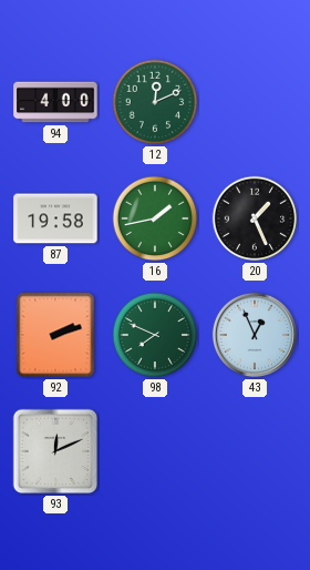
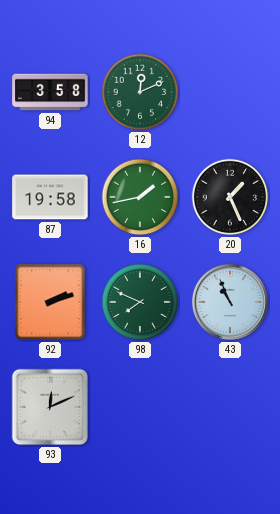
94: 4:00 -> 3:58
43: 12:56 -> 10:56
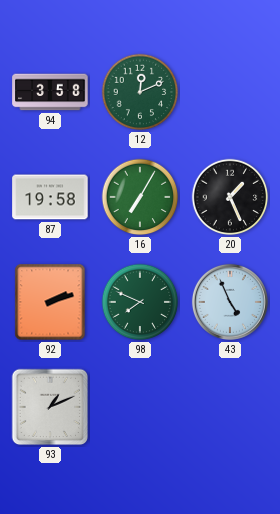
16: 1:43 -> 7:05
43: 10:56 -> 4:56
93: 12:11 -> 1:11
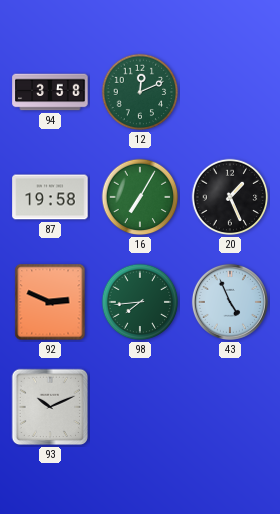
92: 2:12 -> 2:49
98: 7:49 -> 7:44
93: 1:11 -> 10:11
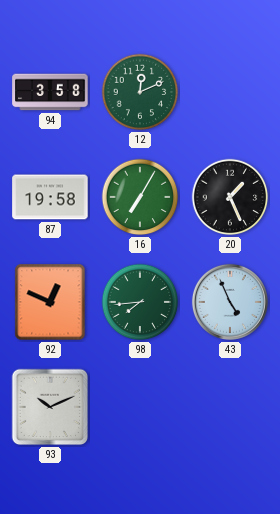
92: 2:49 -> 12:49
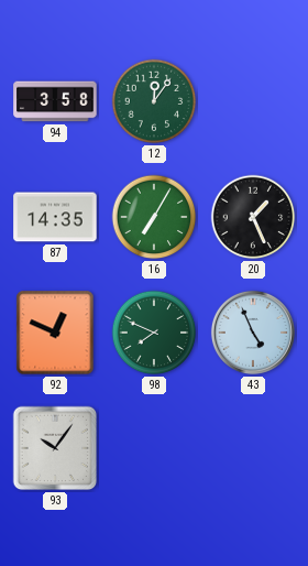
12: 12:11 -> 12:06
87: 19:58 -> 14:35
98: 7:44 -> 7:49
93: 10:11 -> 10:06
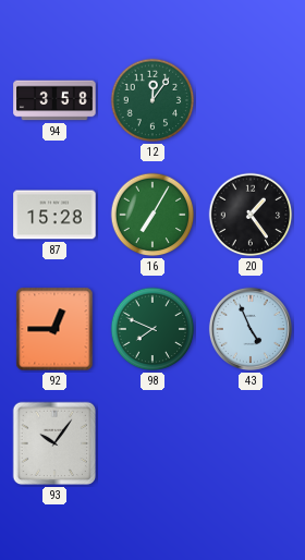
87: 14:35 -> 15:28
20: 1:26 -> 1:24
92: 12:49 -> 12:45
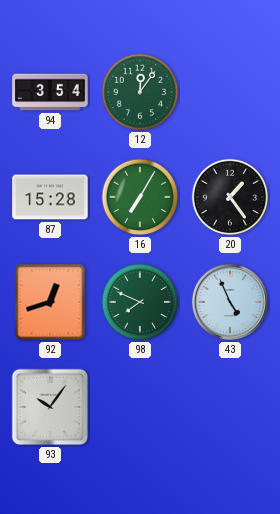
94: 3:58 -> 3:54
92: 12:45 -> 12:42
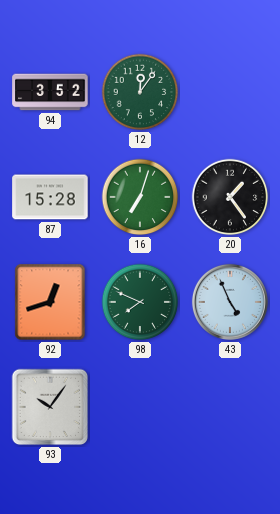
94: 3:54 -> 3:52
16: 7:05 -> 7:03
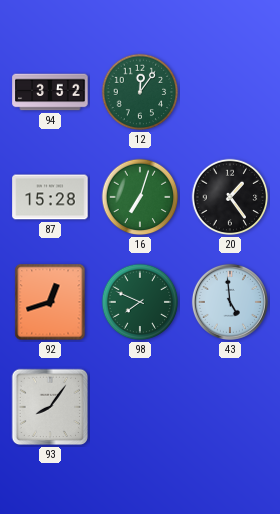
43: 4:56 -> 4:59
93: 10:06 -> 8:06
